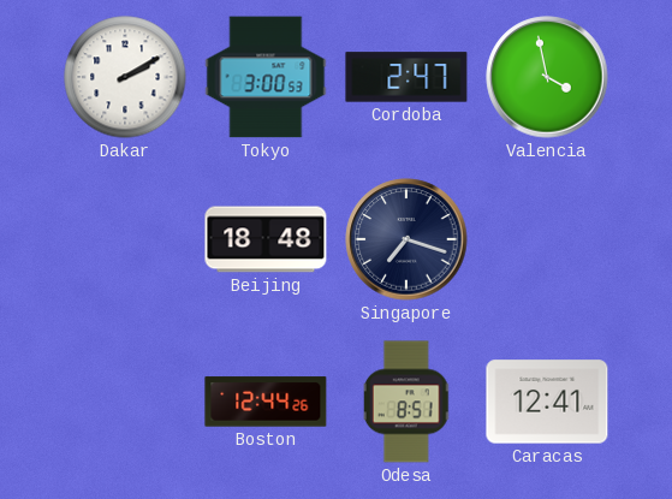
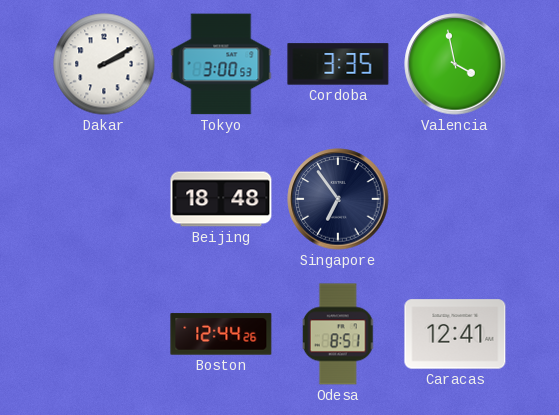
Cordoba: 2:47 -> 3:35
Singapore: 7:18 -> 6:54
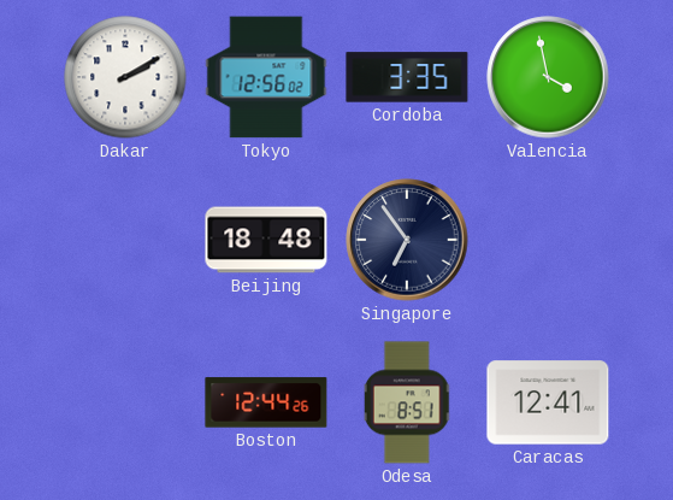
Tokyo: 3:00 -> 12:56
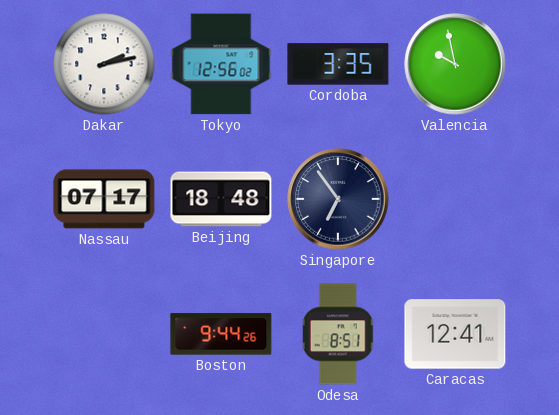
Dakar: 2:10 -> 2:13
Valencia: 3:58 -> 9:58
Nassau: none -> 07:17
Boston: 12:44 -> 9:44
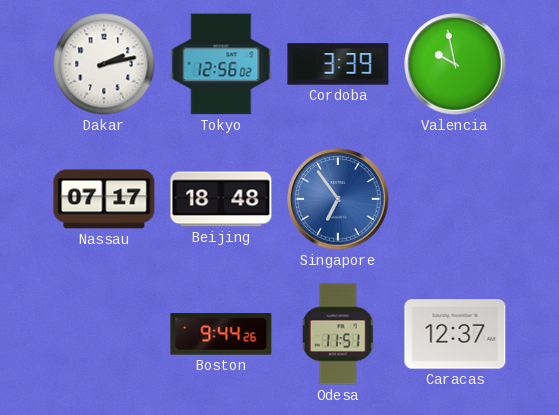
Cordoba: 3:35 -> 3:39
Singapore dial: navy -> blue
Odesa: 8:51 -> 11:51
Caracas: 12:41 -> 12:37
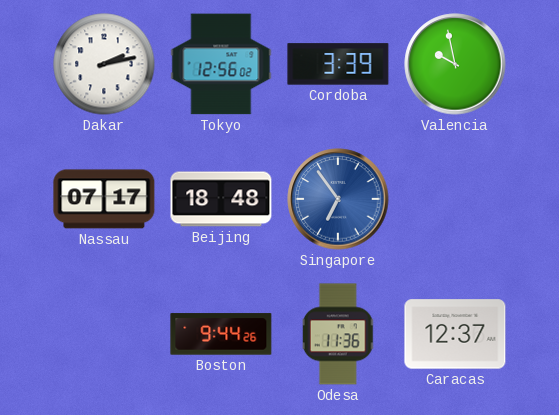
Odesa: 11:51 -> 11:36
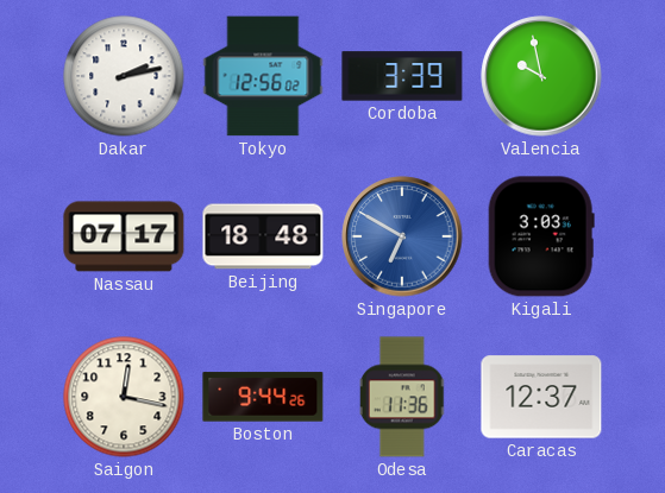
Singapore: 6:54 -> 6:50
Kigali: none -> 3:03
Saigon: none -> 12:17
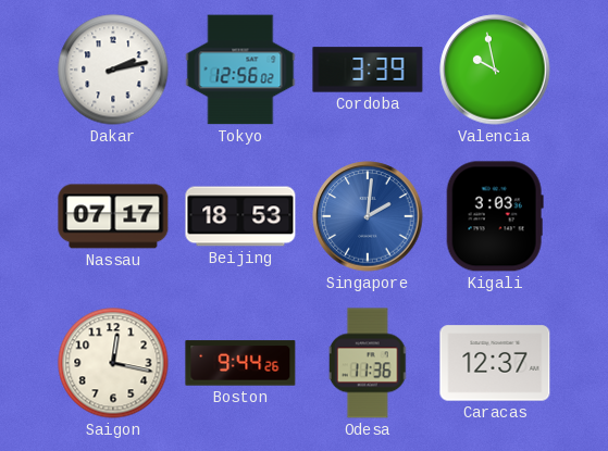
Beijing: 18:48 -> 18:53
Singapore: 6:50 -> 2:01
